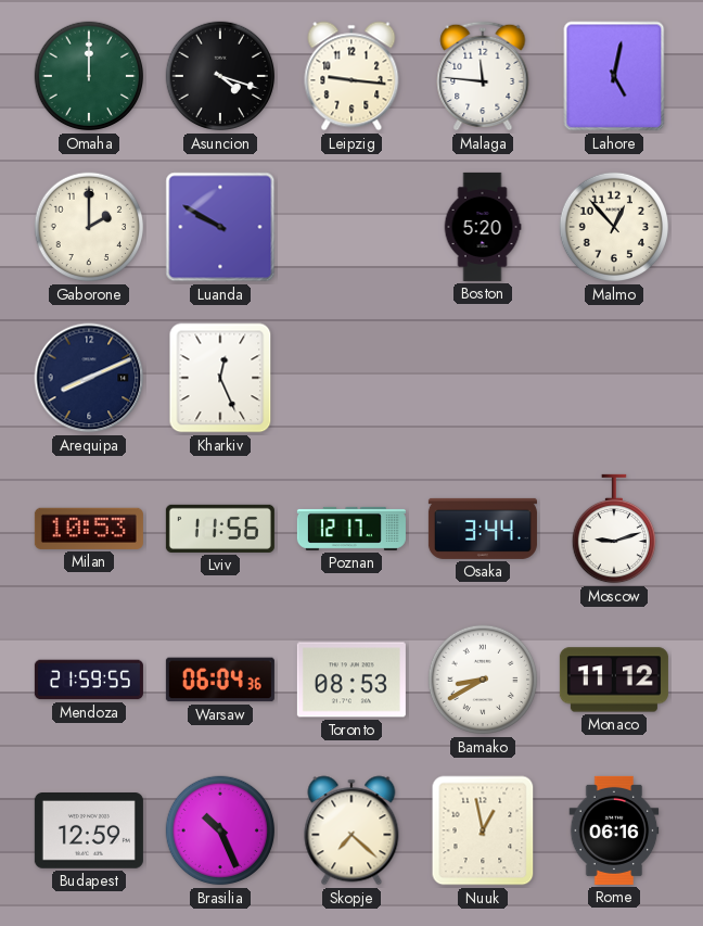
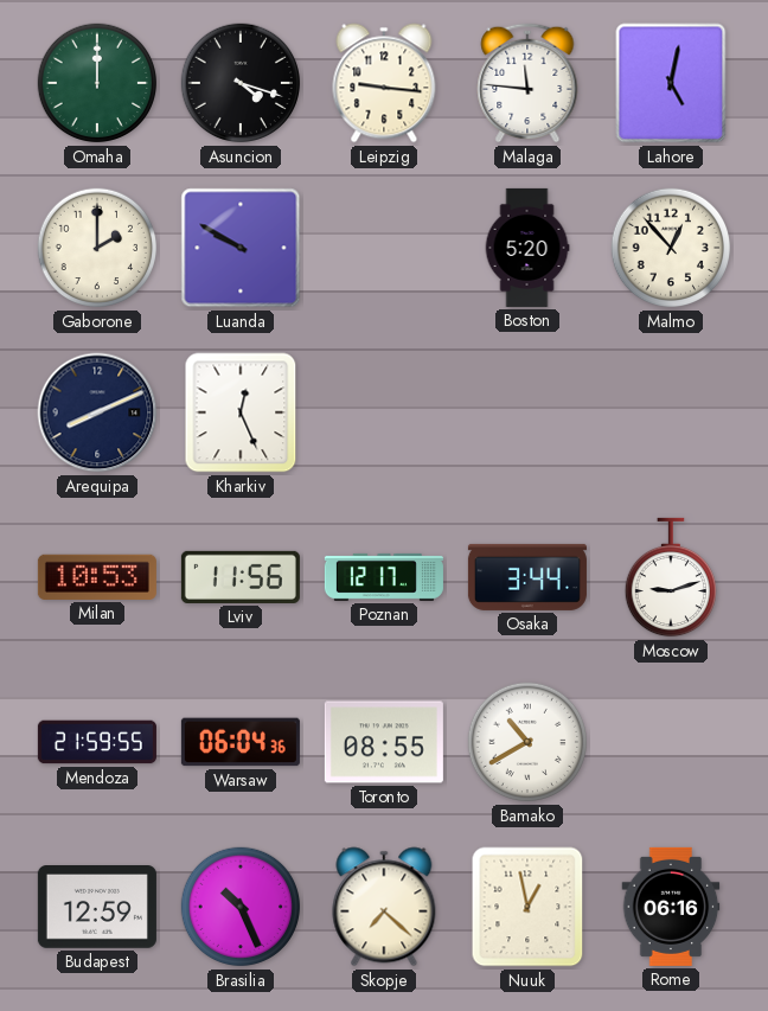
Toronto: 08:53 -> 08:55
Bamako: 8:40 -> 10:40
Monaco: 11:12 -> none
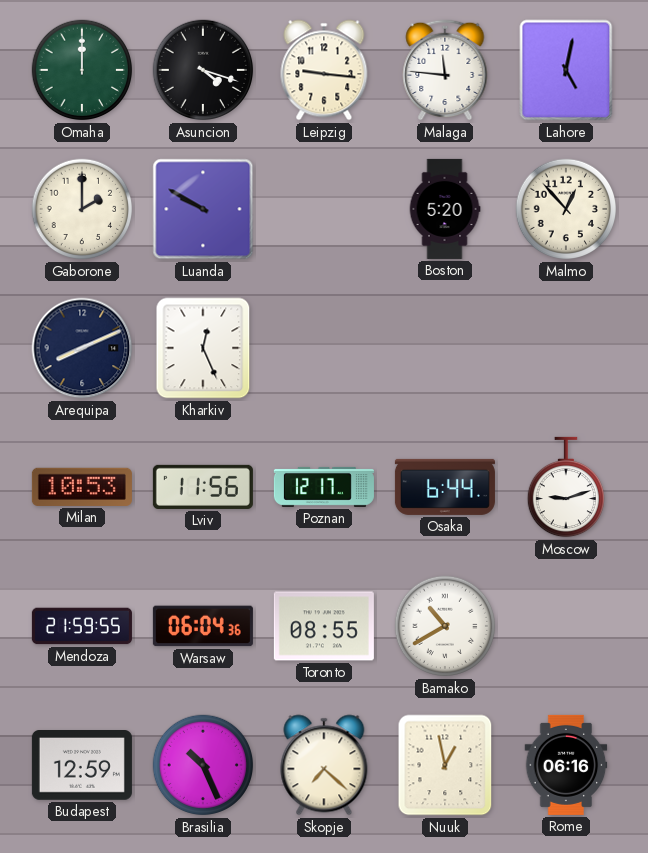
Osaka: 3:44 -> 6:44
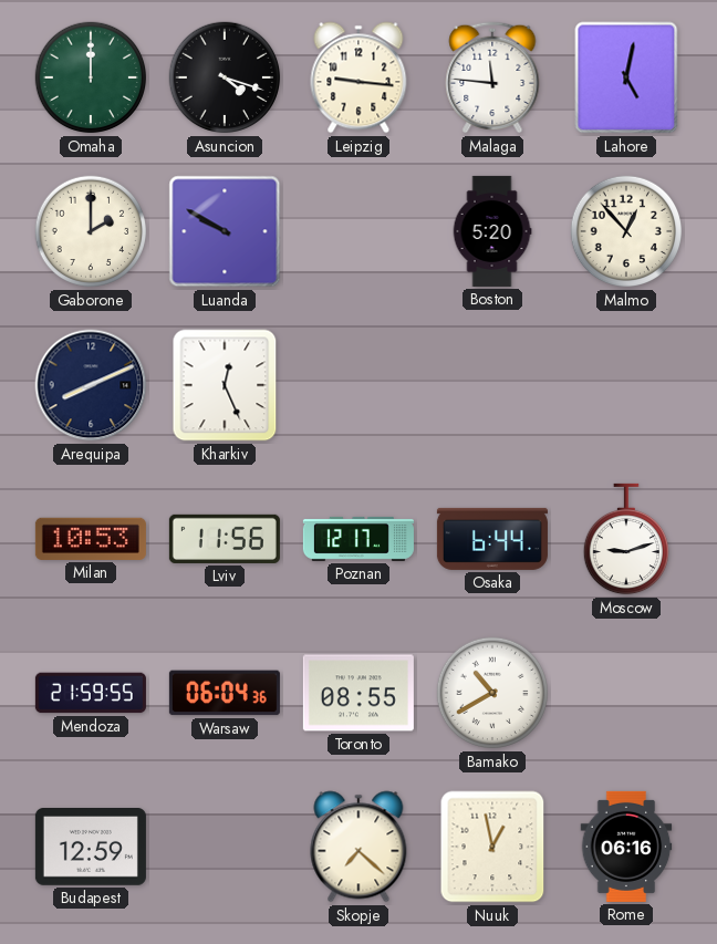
Brasilia: 10:26 -> none
